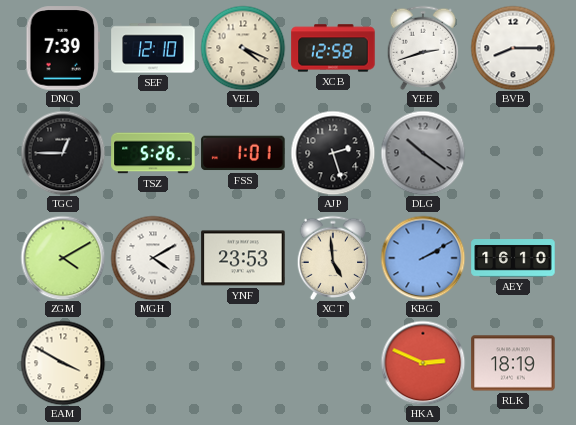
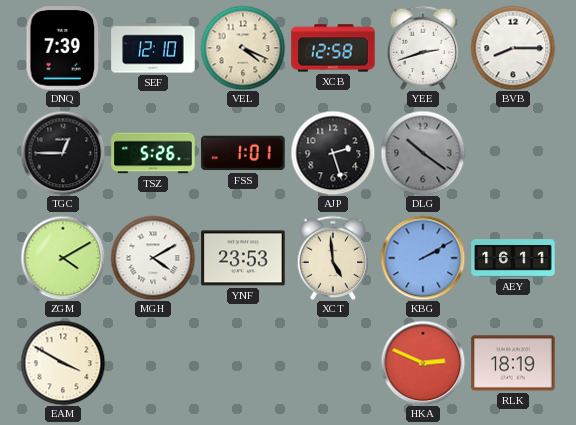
AEY: 16:10 -> 16:11
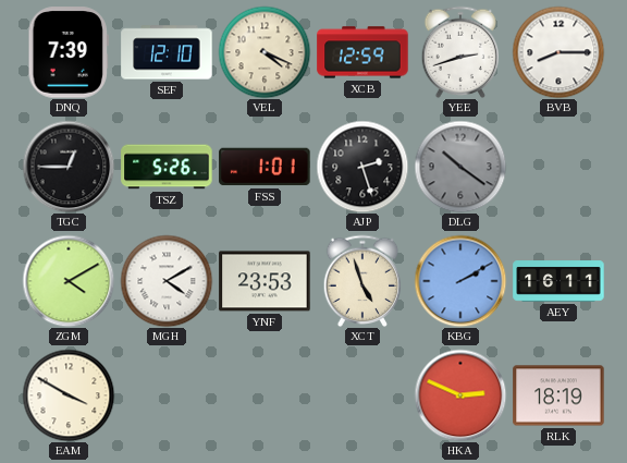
XCB: 12:58 -> 12:59
XCT: 4:59 -> 4:57
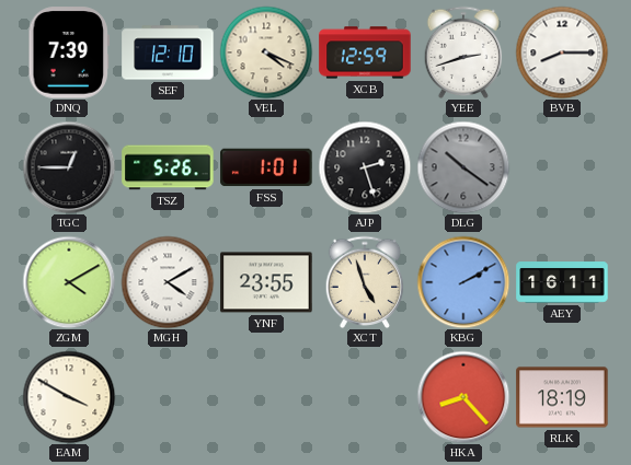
YNF: 23:53 -> 23:55
HKA: 2:49 -> 8:23
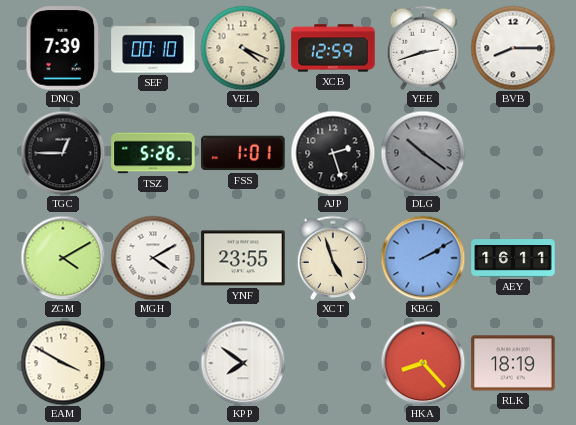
SEF: 12:10 -> 00:10
KPP: none -> 7:51
